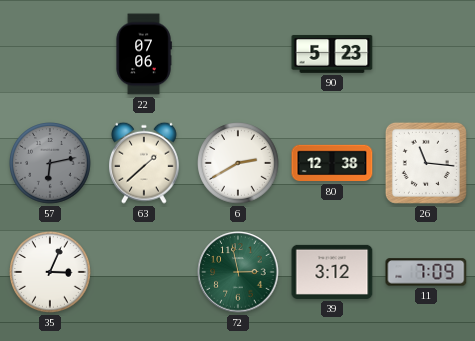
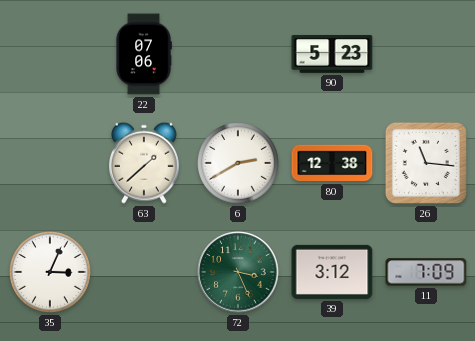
57: 6:13 -> none
72: 2:58 -> 3:26
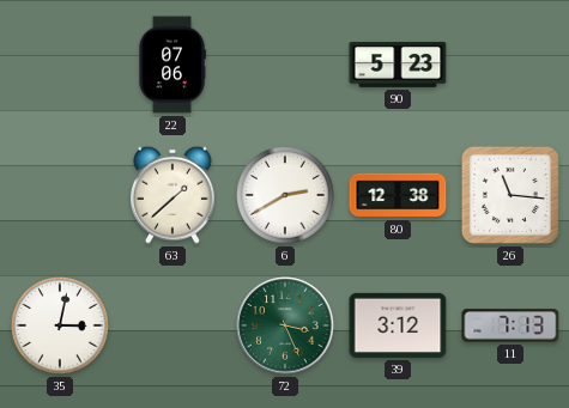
35: 3:04 -> 3:02
11: 7:09 -> 7:13
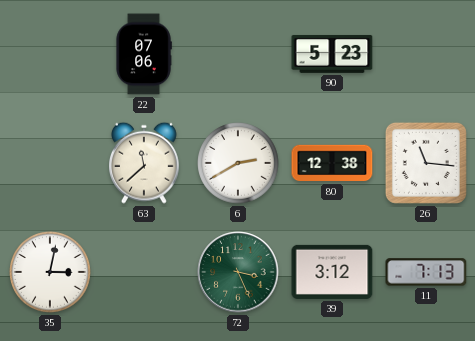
63: 1:38 -> 11:38
